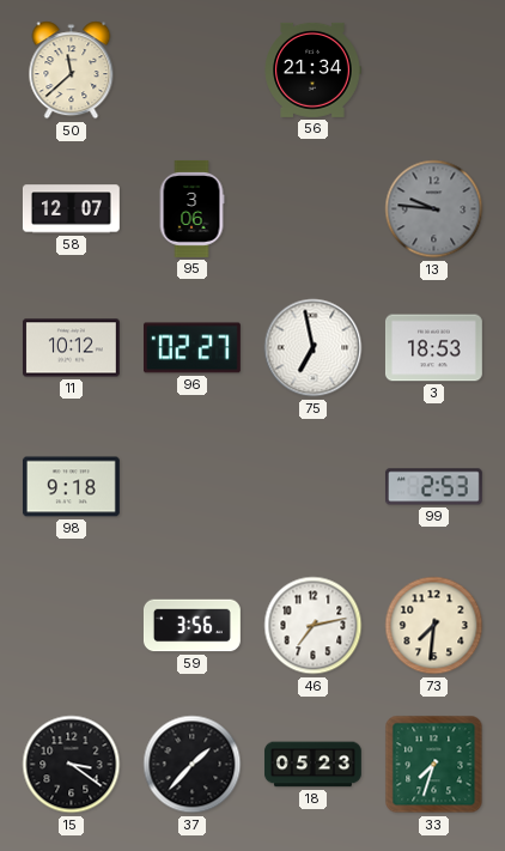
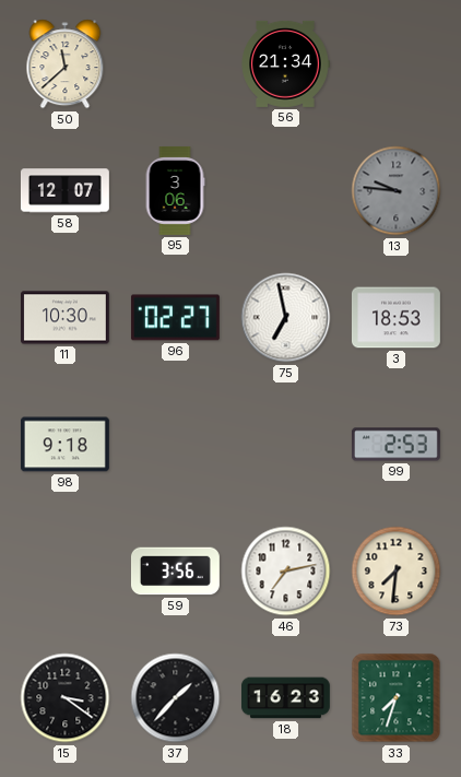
11: 10:12 -> 10:30
18: 05:23 -> 16:23
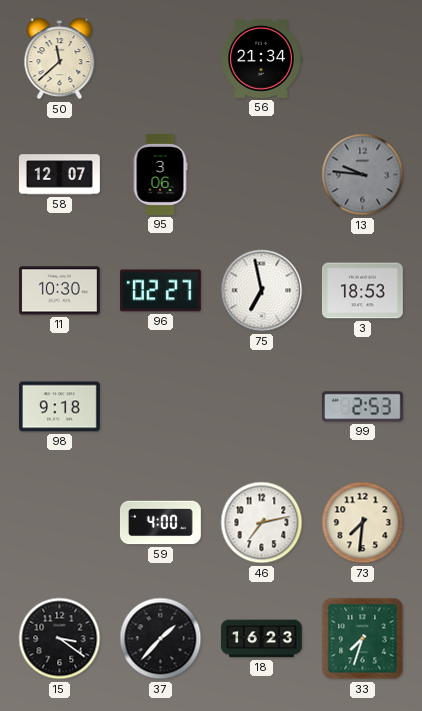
59: 3:56 -> 4:00
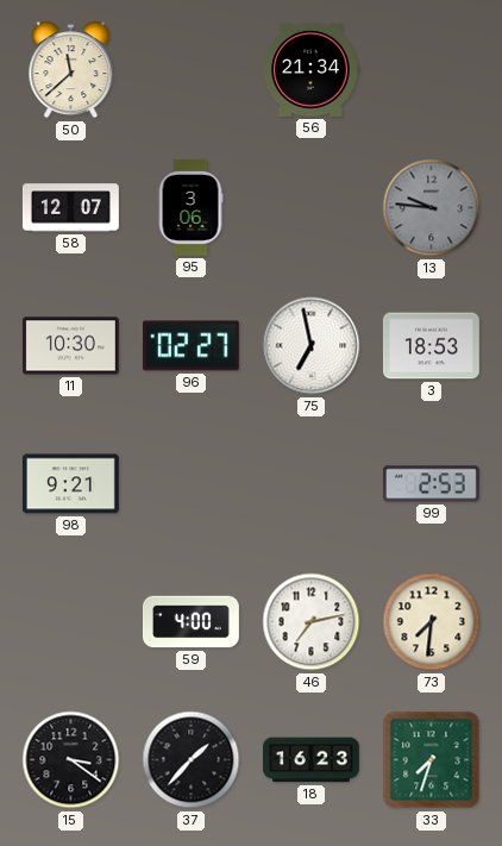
98: 9:18 -> 9:21
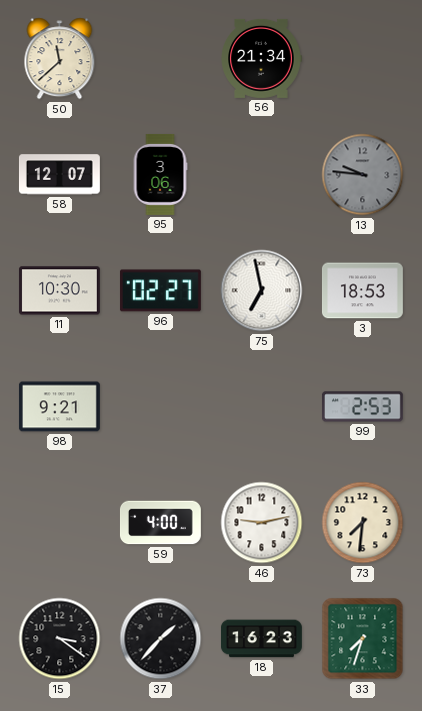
46: 7:13 -> 9:13
